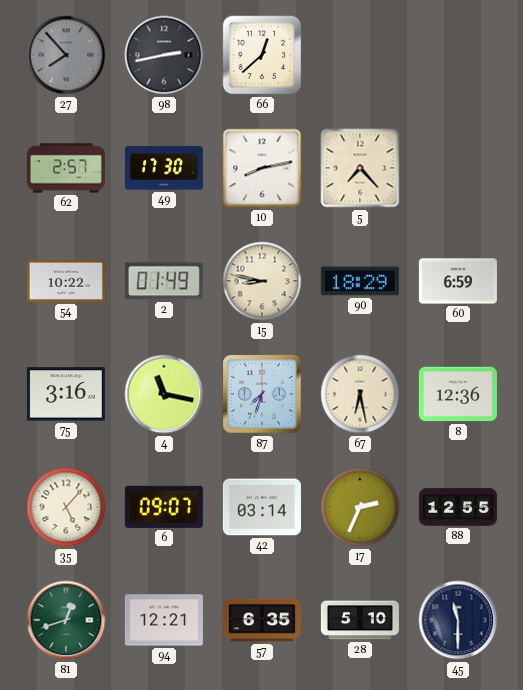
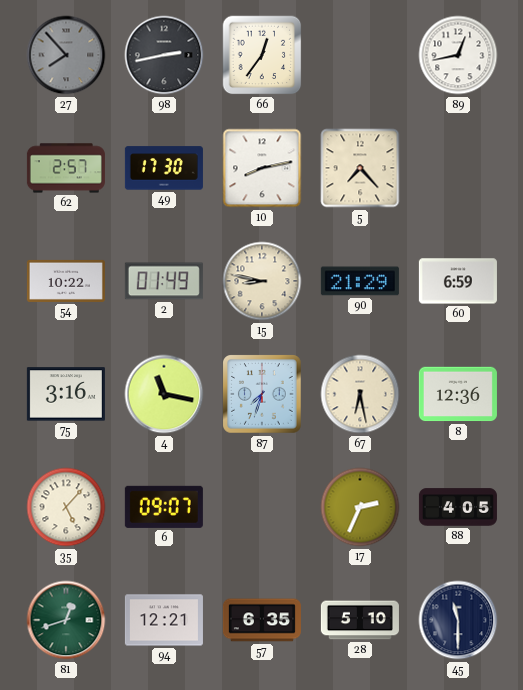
66: 12:38 -> 12:36
89: none -> 12:43
90: 18:29 -> 21:29
42: 03:14 -> none
88: 12:55 -> 4:05
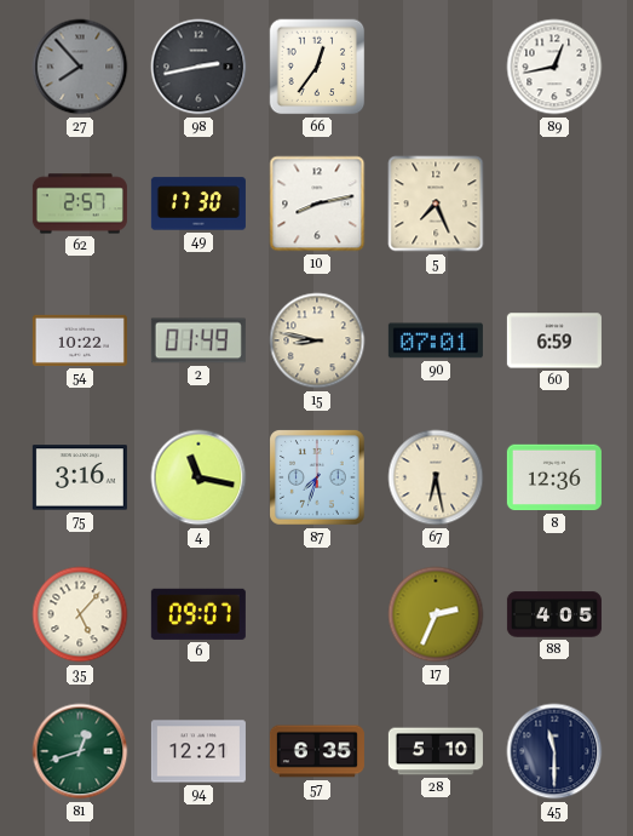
5: 7:23 -> 7:26
90: 21:29 -> 07:01
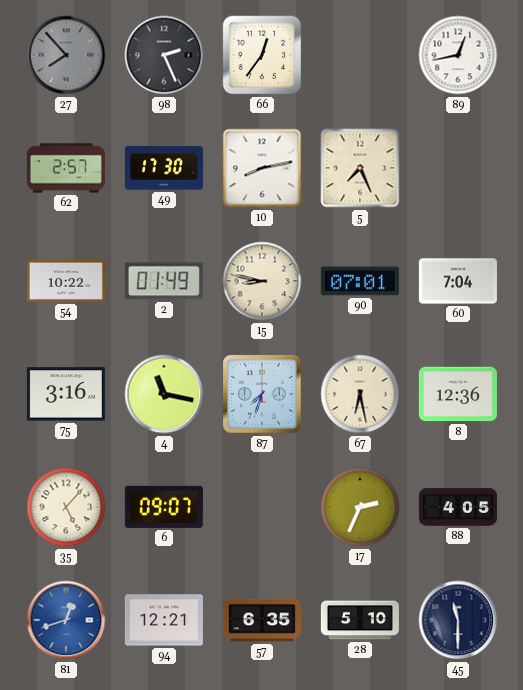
98: 2:43 -> 2:26
60: 6:59 -> 7:04
81 dial: green -> blue
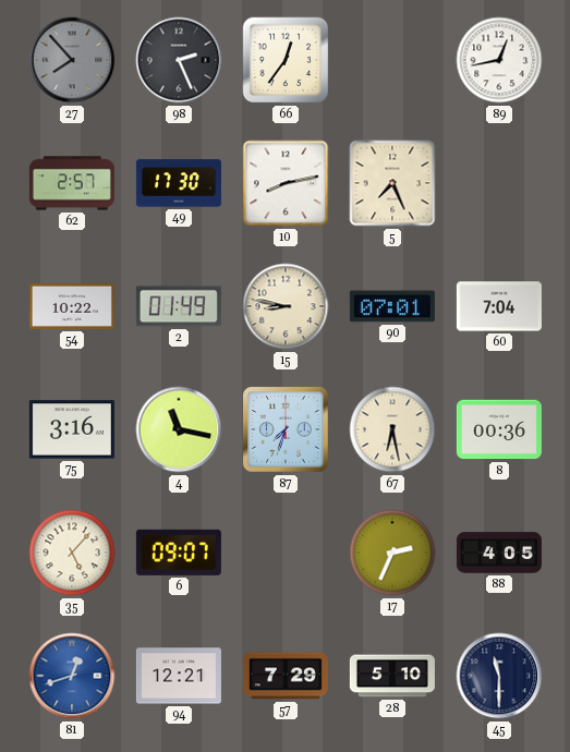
8: 12:36 -> 00:36
57: 6:35 -> 7:29
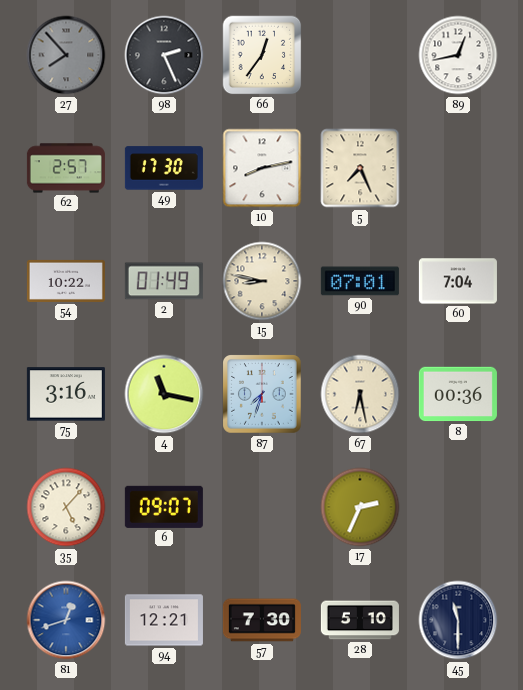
88: 4:05 -> none
57: 7:29 -> 7:30
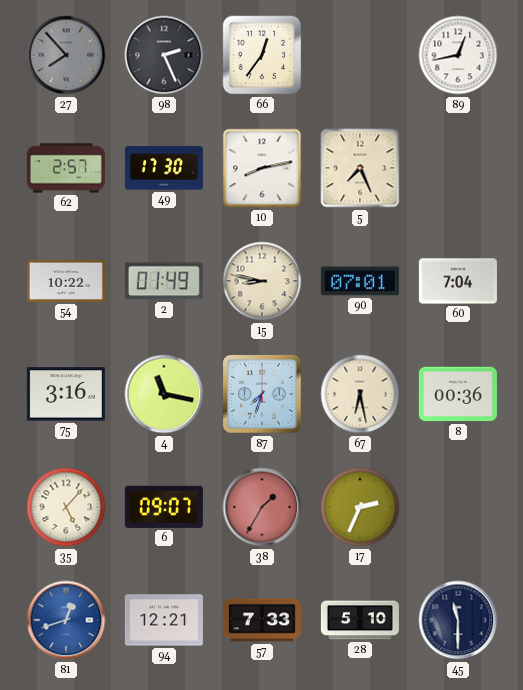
38: none -> 1:35
57: 7:30 -> 7:33
